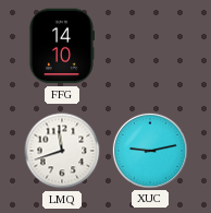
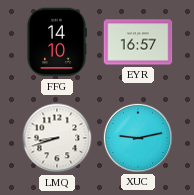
EYR: none -> 16:57
LMQ: 11:42 -> 8:42
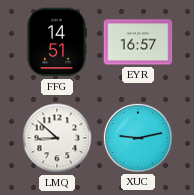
FFG: 14:10 -> 14:51
LMQ: 8:42 -> 8:52
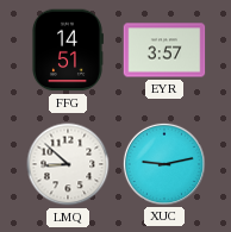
EYR: 16:57 -> 3:57
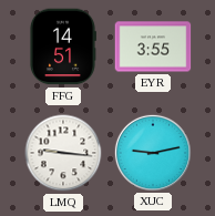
EYR: 3:57 -> 3:55
LMQ: 8:52 -> 9:16
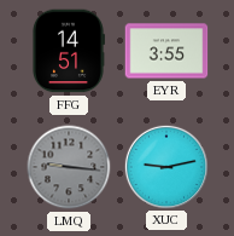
LMQ dial: white -> grey
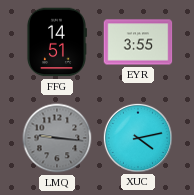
XUC: 9:13 -> 4:13
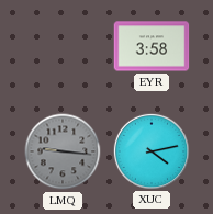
FFG: 14:51 -> none
EYR: 3:55 -> 3:58
